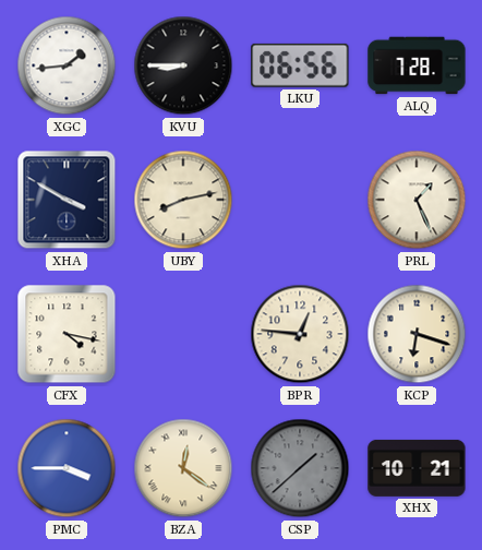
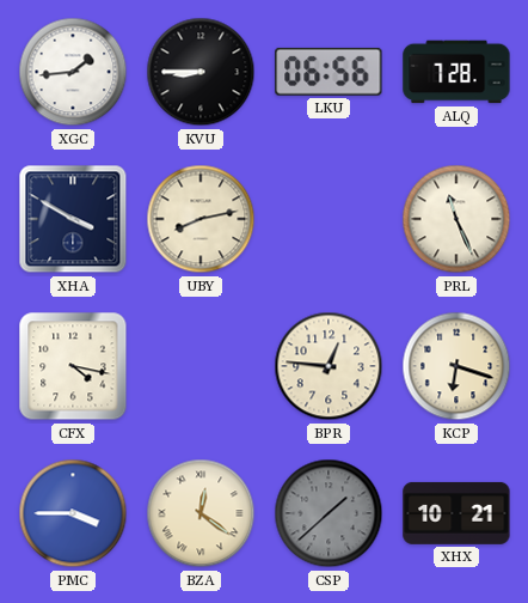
PRL: 1:26 -> 11:26
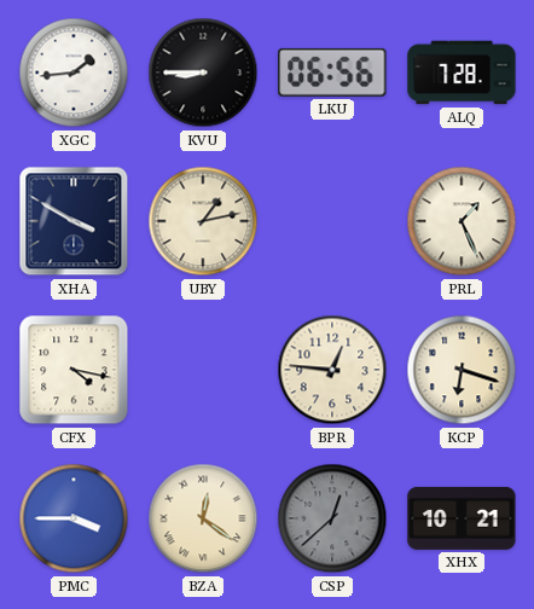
UBY: 8:13 -> 1:13
PRL: 11:26 -> 1:26
CSP: 1:38 -> 12:38
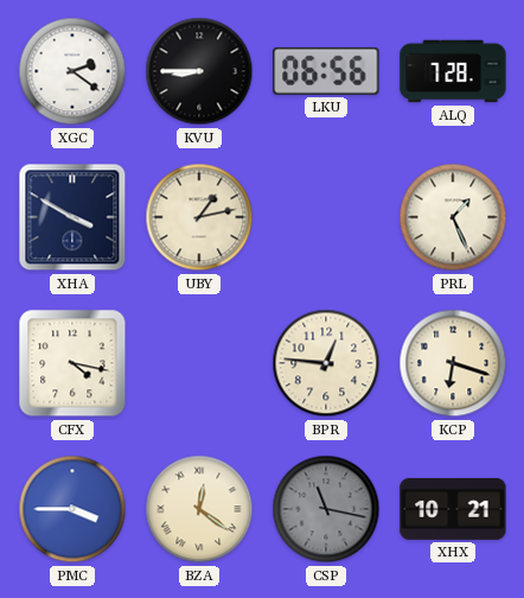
XGC: 1:44 -> 2:21
CSP: 12:38 -> 11:17
